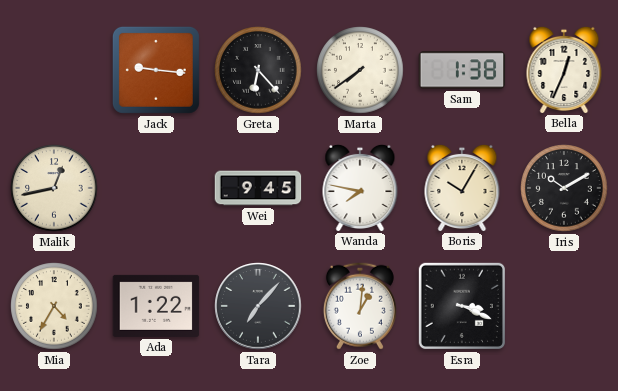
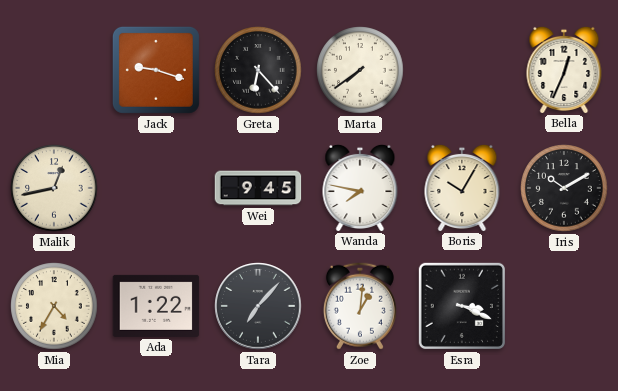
Jack: 9:16 -> 9:18
Sam: 1:38 -> none
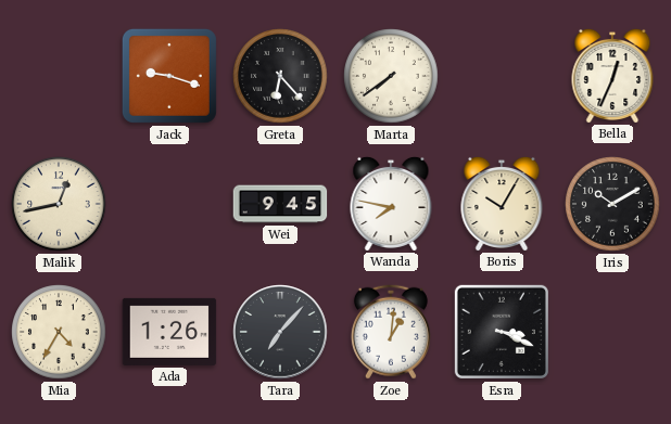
Ada: 1:22 -> 1:26
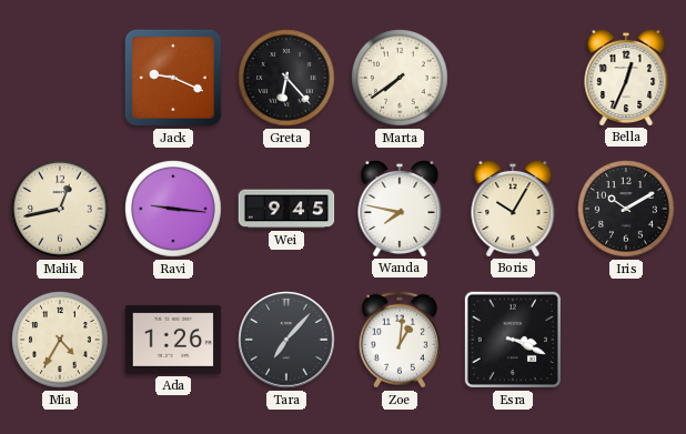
Jack: 9:18 -> 9:19
Ravi: none -> 9:16
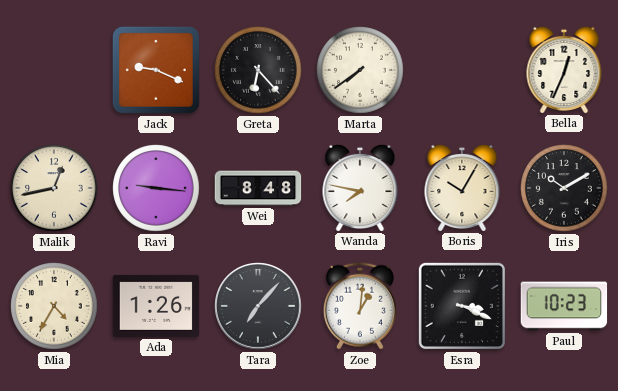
Wei: 9:45 -> 8:48
Paul: none -> 10:23
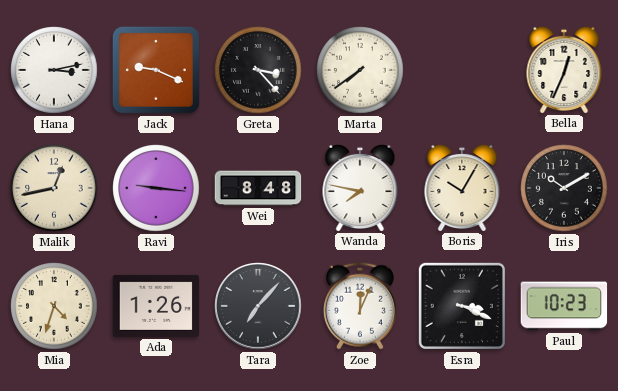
Hana: none -> 3:13
Greta: 6:23 -> 3:23
Mia: 4:35 -> 4:33
Zoe: 1:01 -> 12:04
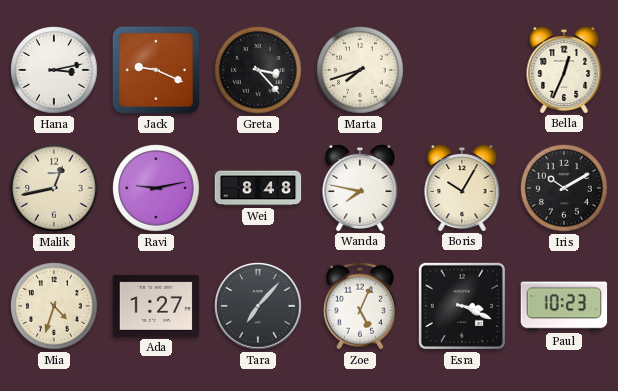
Marta: 7:39 -> 7:42
Ravi: 9:16 -> 9:13
Ada: 1:26 -> 1:27
Zoe: 12:04 -> 5:04
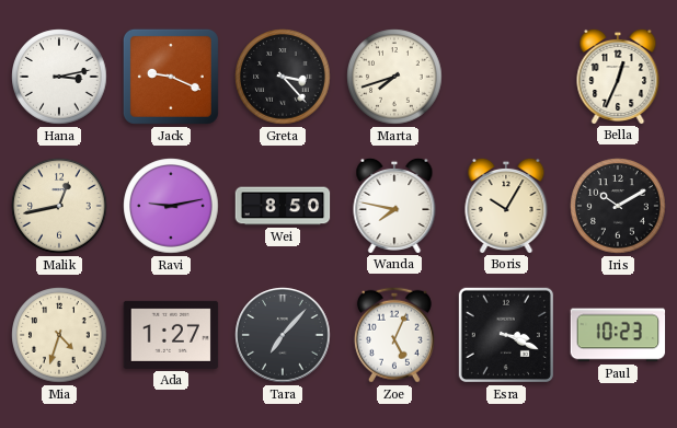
Wei: 8:48 -> 8:50
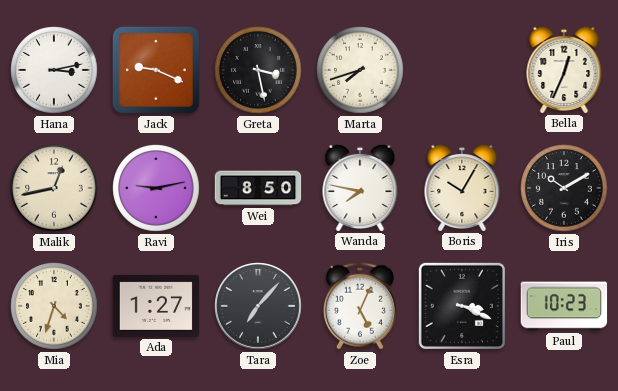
Greta: 3:23 -> 3:28
